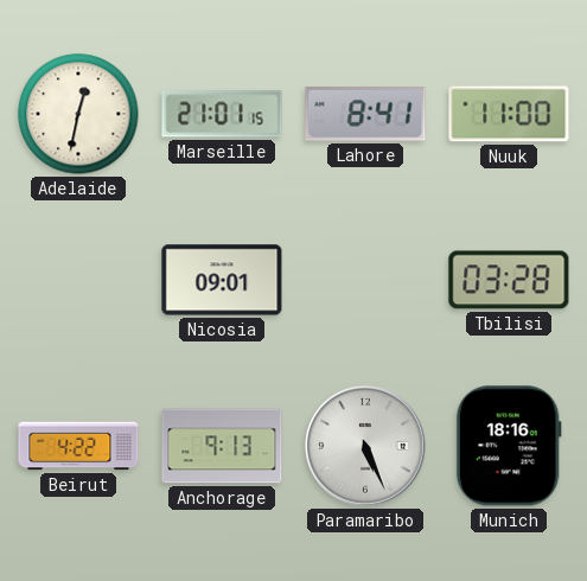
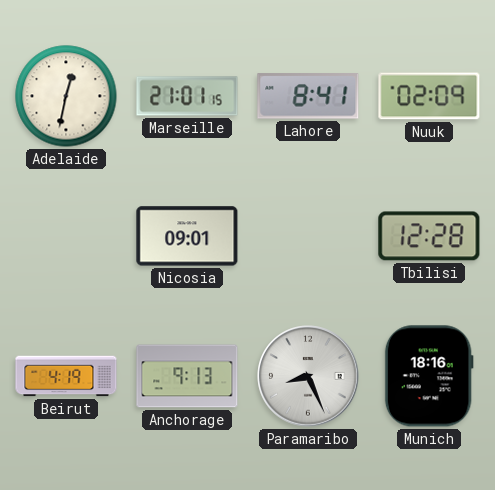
Nuuk: 11:00 -> 02:09
Tbilisi: 03:28 -> 12:28
Beirut: 4:22 -> 4:19
Paramaribo: 5:26 -> 8:26
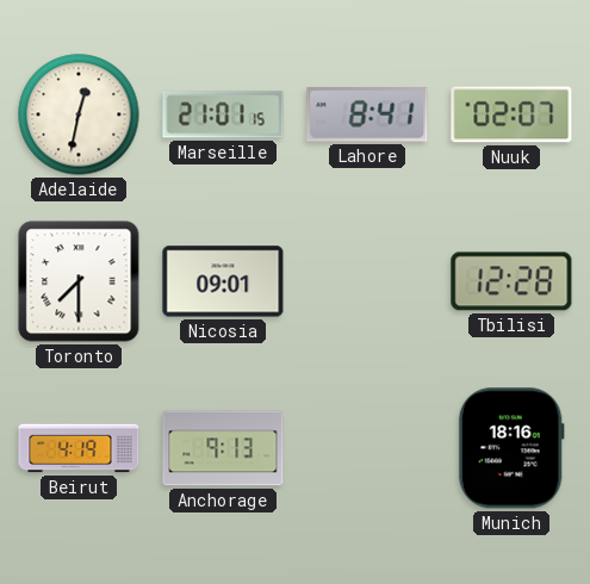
Nuuk: 02:09 -> 02:07
Toronto: none -> 7:30
Paramaribo: 8:26 -> none
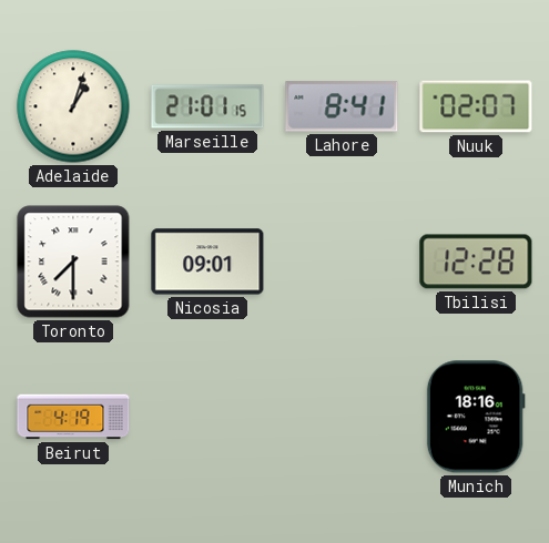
Adelaide: 12:32 -> 1:03
Anchorage: 9:13 -> none
